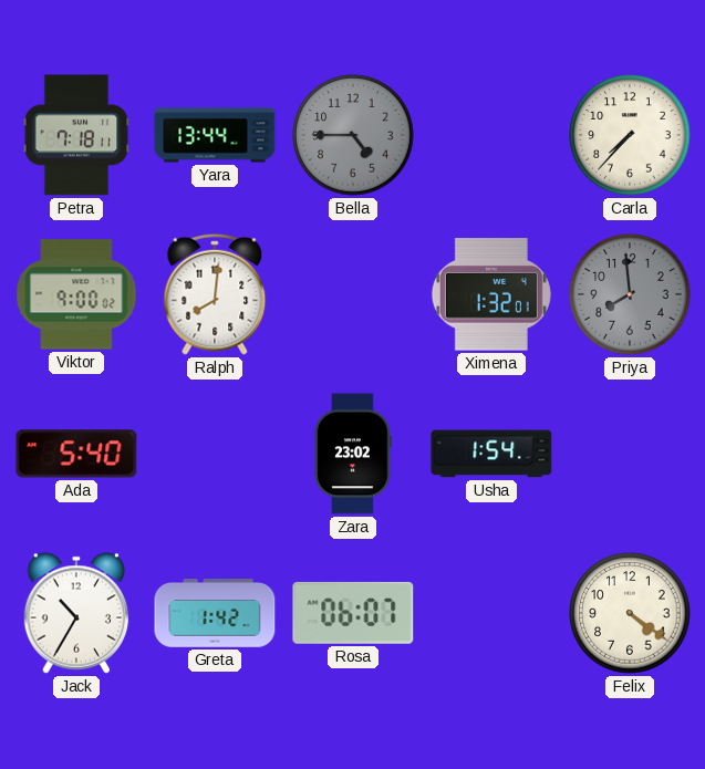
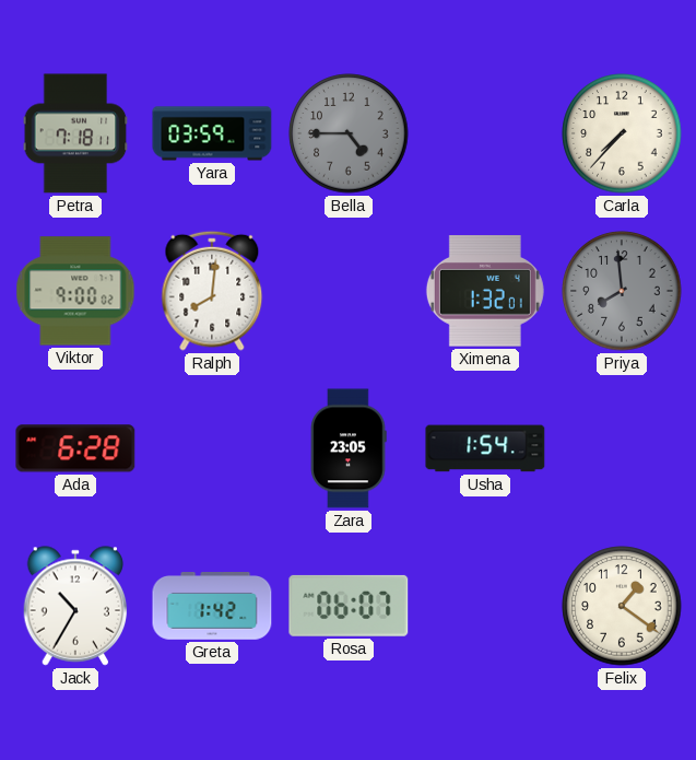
Yara: 13:44 -> 03:59
Ada: 5:40 -> 6:28
Zara: 23:02 -> 23:05
Felix: 4:21 -> 1:21
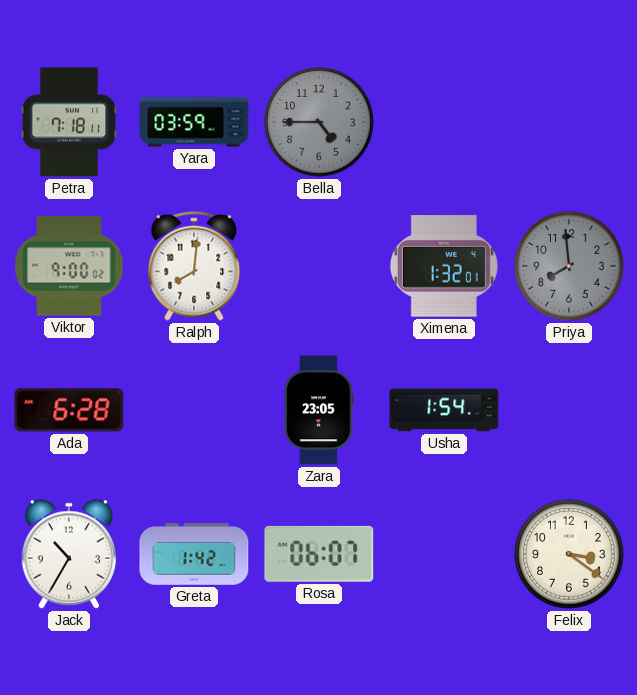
Carla: 7:37 -> none
Felix: 1:21 -> 3:21
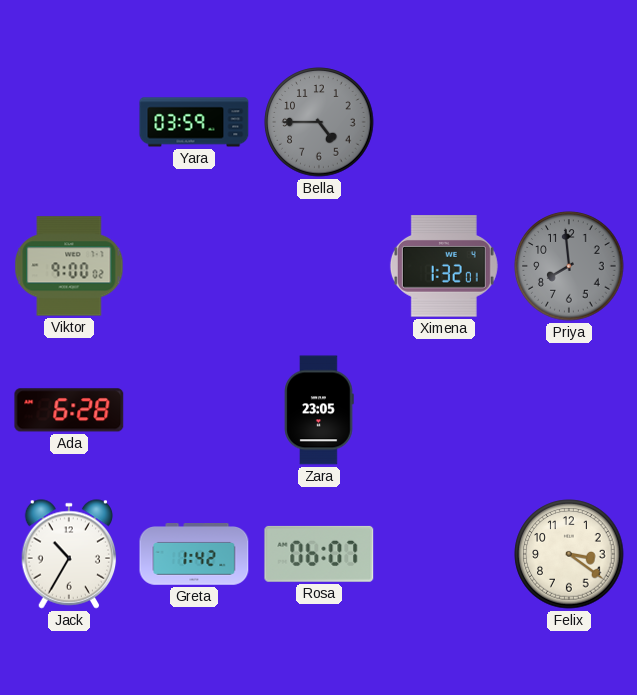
Petra: 7:18 -> none
Ralph: 8:01 -> none
Usha: 1:54 -> none
